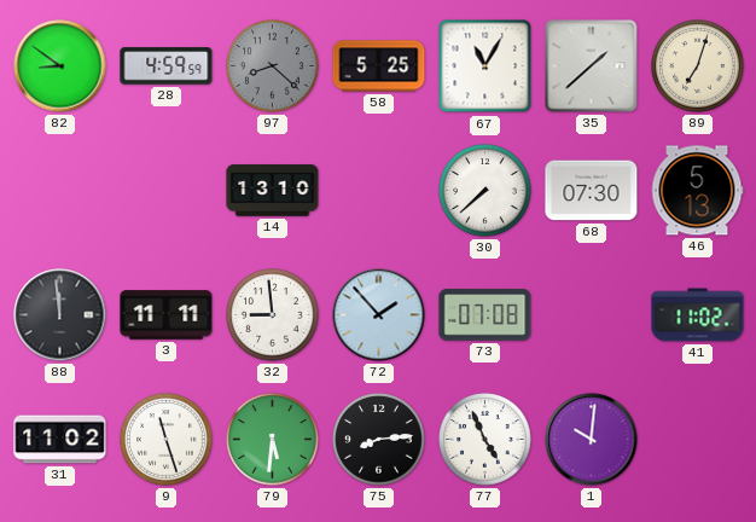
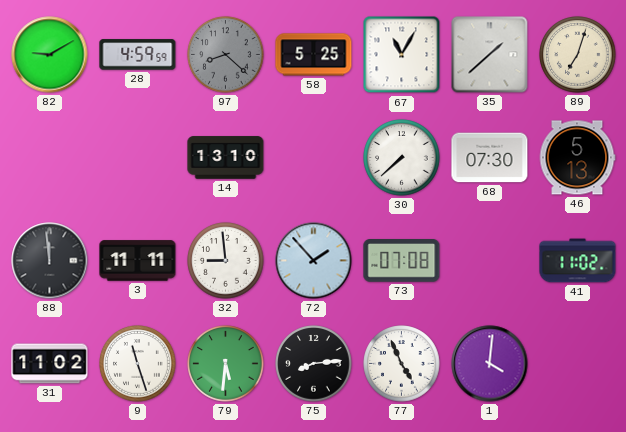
82: 8:51 -> 9:10
1: 10:01 -> 4:01
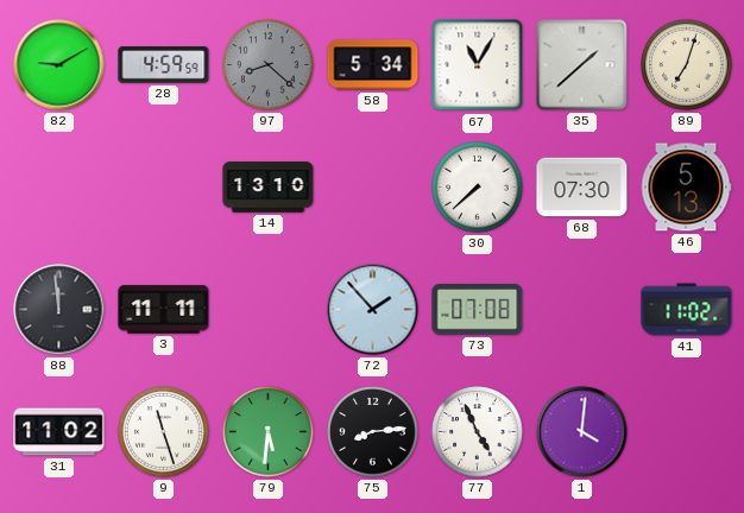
58: 5:25 -> 5:34
32: 8:59 -> none
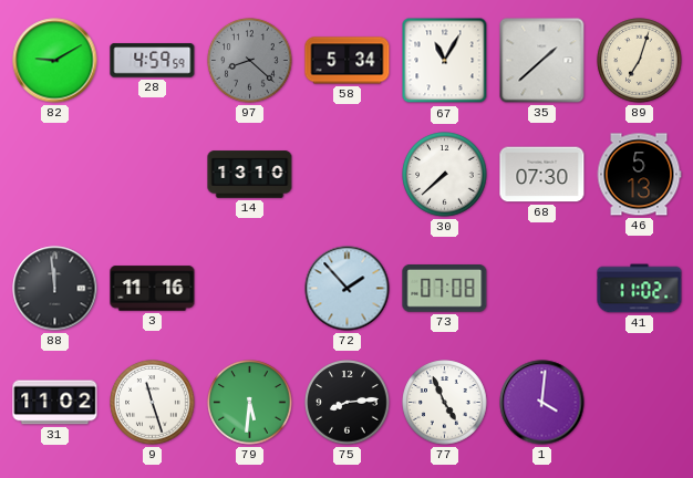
3: 11:11 -> 11:16
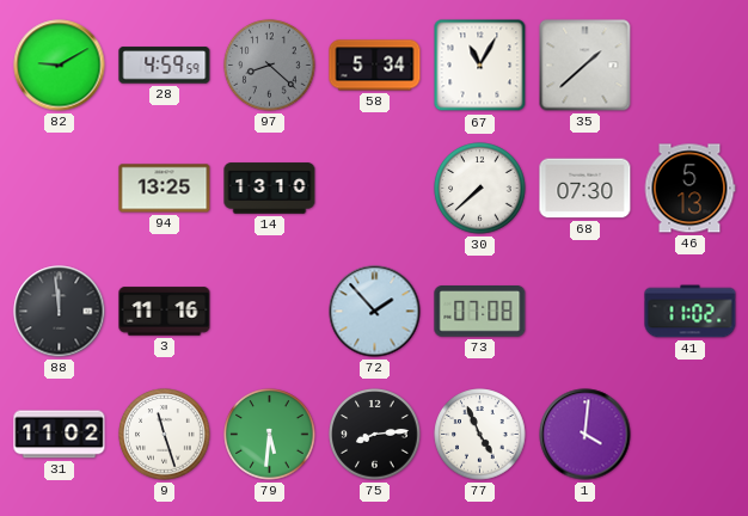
89: 7:03 -> none
94: none -> 13:25
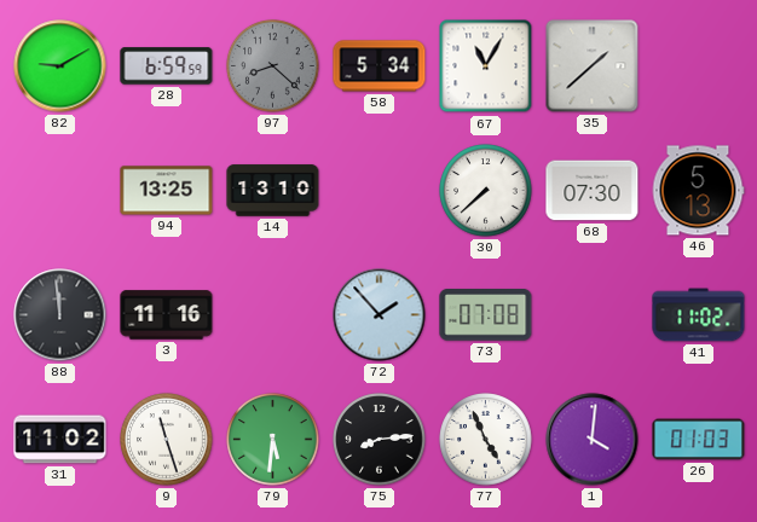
28: 4:59 -> 6:59
26: none -> 01:03
